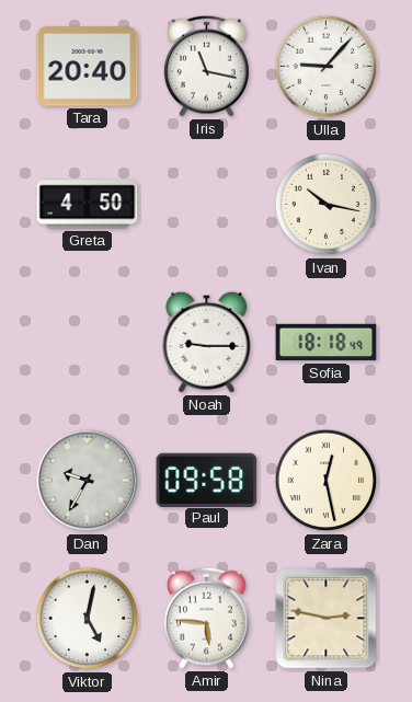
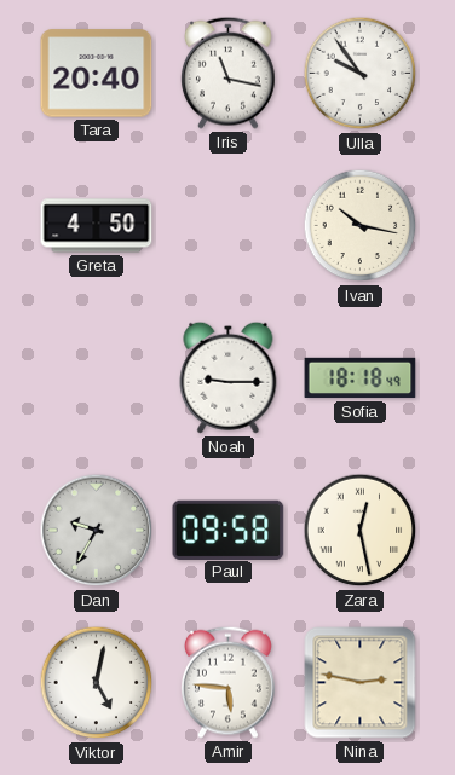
Ulla: 9:07 -> 9:54
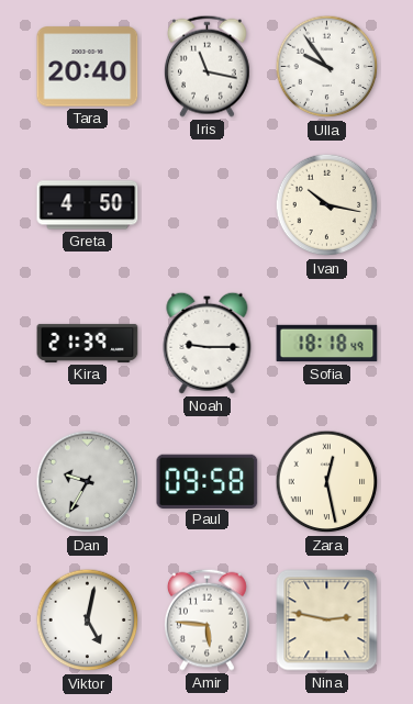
Kira: none -> 21:39
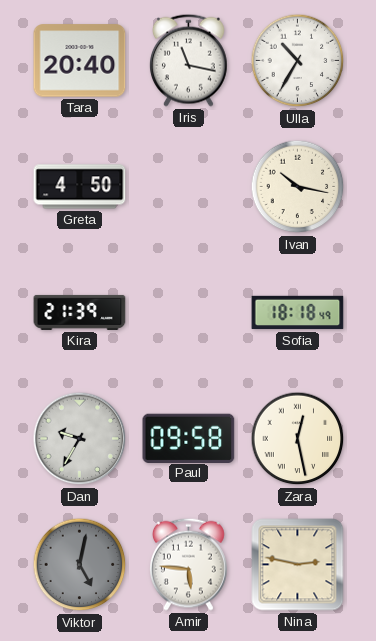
Ulla: 9:54 -> 10:35
Noah: 9:15 -> none
Viktor dial: white -> grey
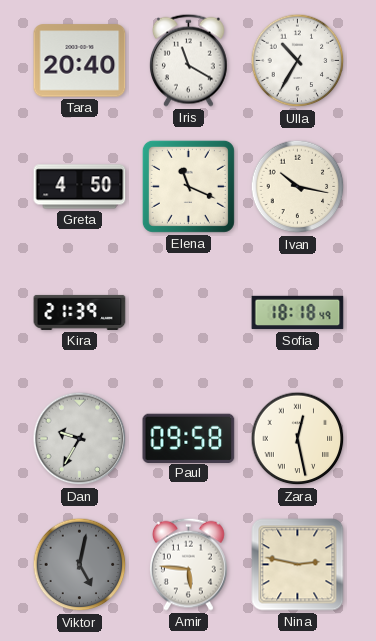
Iris: 11:17 -> 11:20
Elena: none -> 11:19
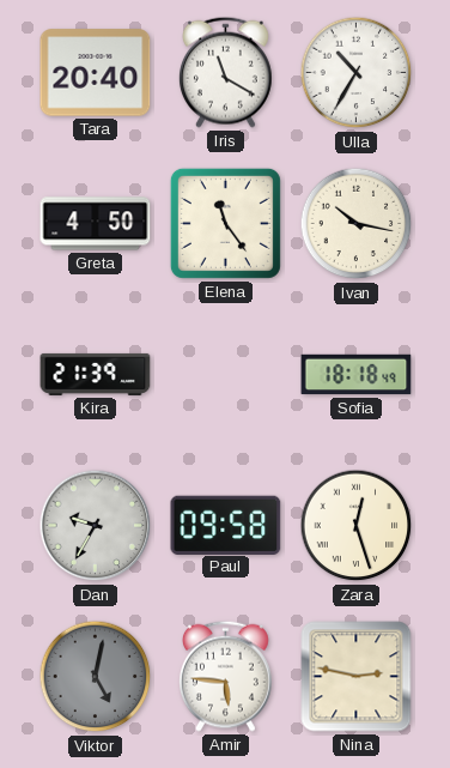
Elena: 11:19 -> 11:24
Zara: 12:28 -> 12:27
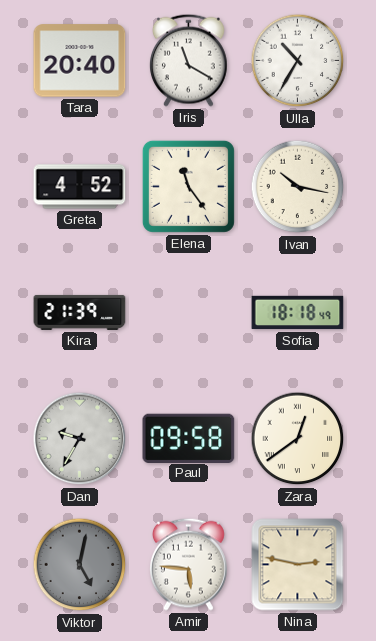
Greta: 4:50 -> 4:52
Zara: 12:27 -> 12:39
